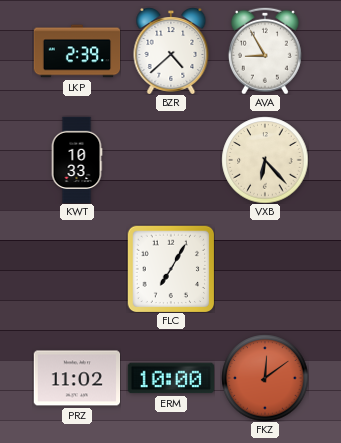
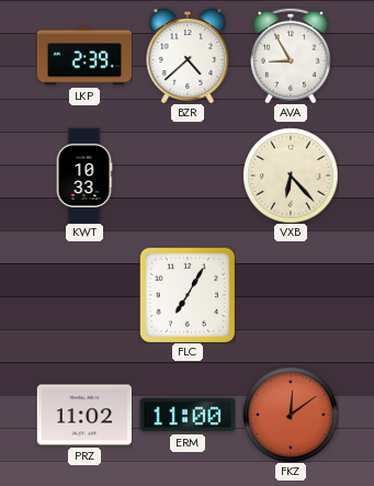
ERM: 10:00 -> 11:00
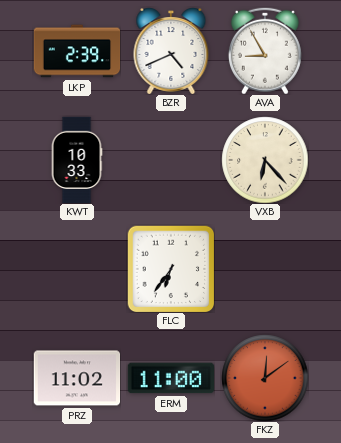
BZR: 4:38 -> 4:41
FLC: 7:05 -> 6:36
